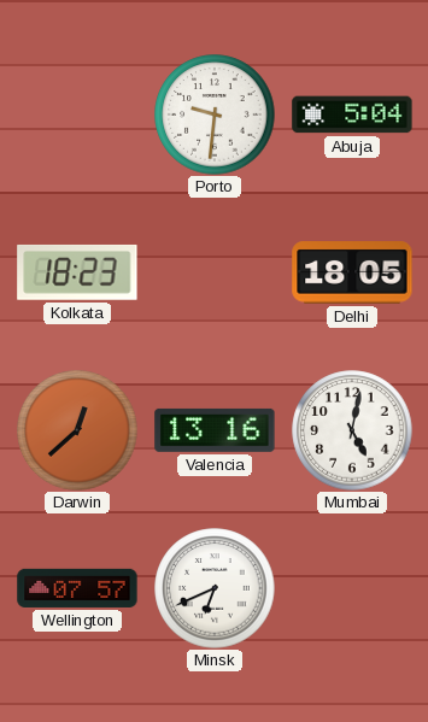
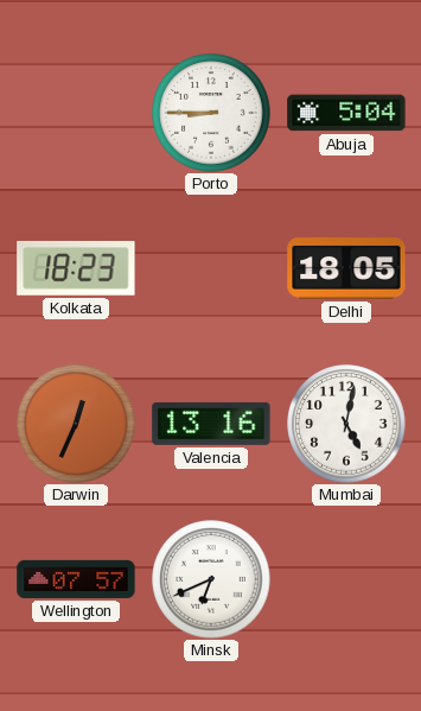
Porto: 9:31 -> 8:45
Darwin: 12:38 -> 12:34
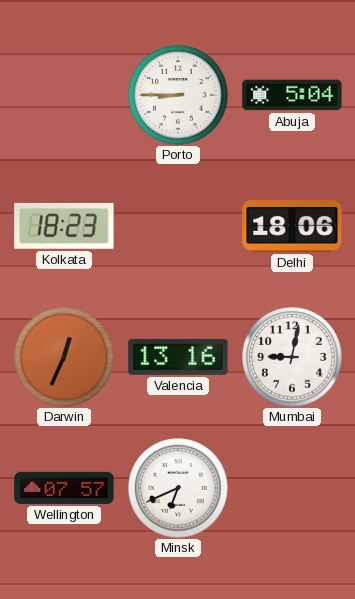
Delhi: 18:05 -> 18:06
Mumbai: 5:02 -> 9:02
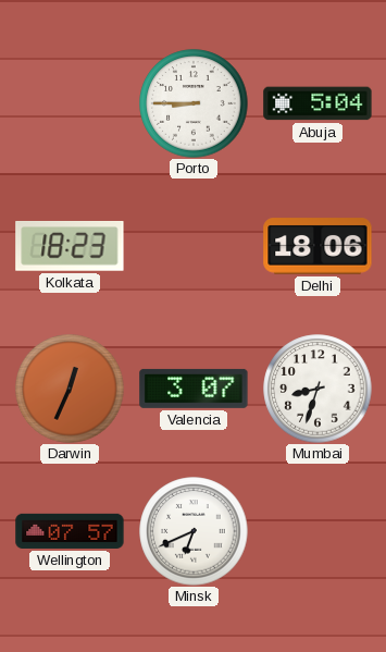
Valencia: 13:16 -> 3:07
Mumbai: 9:02 -> 8:33
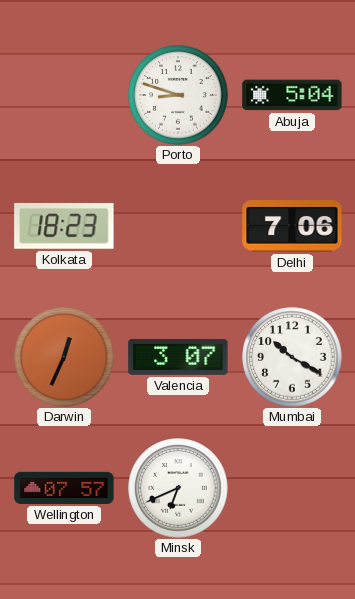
Porto: 8:45 -> 8:48
Delhi: 18:06 -> 7:06
Mumbai: 8:33 -> 10:20
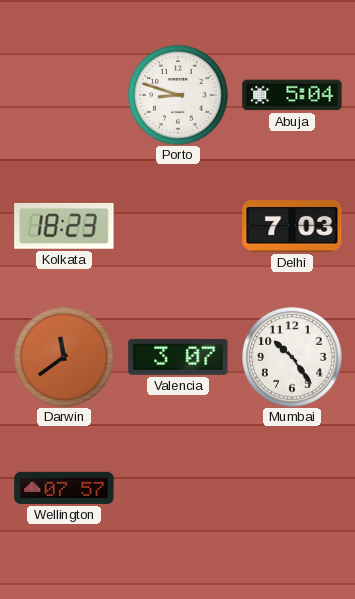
Delhi: 7:06 -> 7:03
Darwin: 12:34 -> 11:39
Mumbai: 10:20 -> 10:24
Minsk: 6:41 -> none
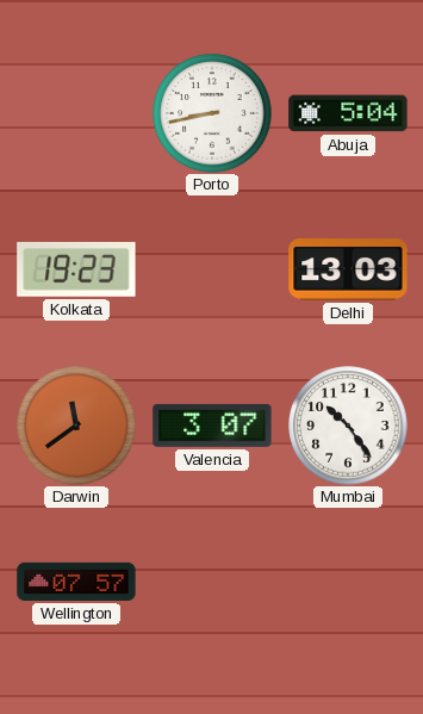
Porto: 8:48 -> 8:43
Kolkata: 18:23 -> 19:23
Delhi: 7:03 -> 13:03
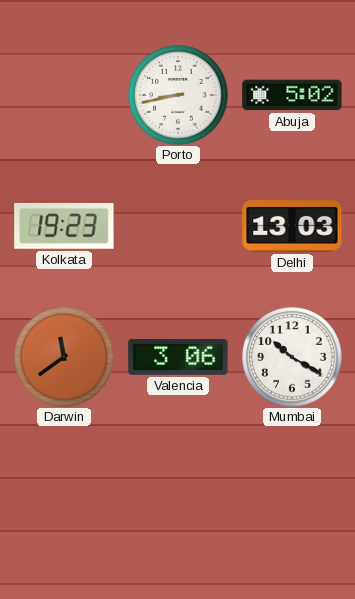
Abuja: 5:04 -> 5:02
Valencia: 3:07 -> 3:06
Mumbai: 10:24 -> 10:20
Wellington: 07:57 -> none
